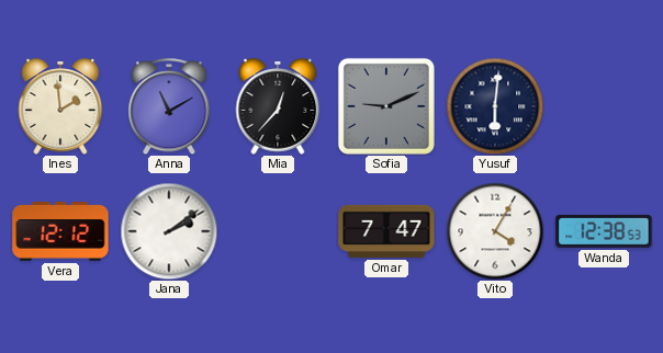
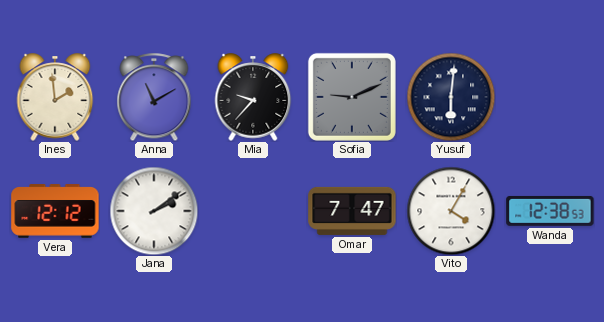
Mia: 12:37 -> 9:37
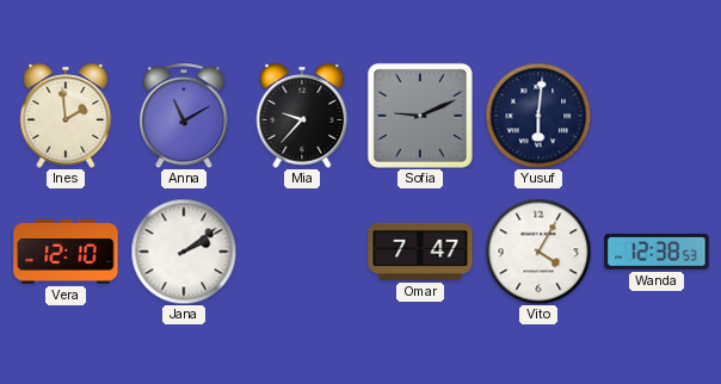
Vera: 12:12 -> 12:10
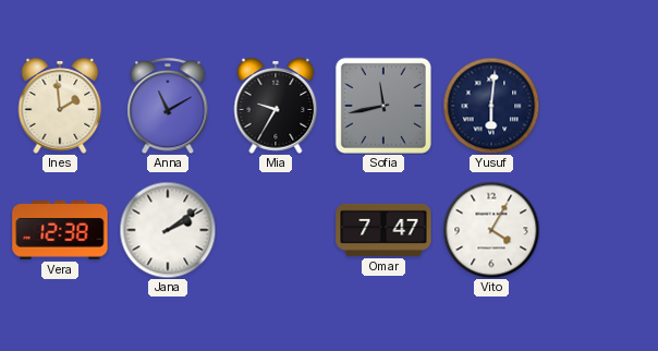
Mia: 9:37 -> 9:35
Sofia: 9:11 -> 11:43
Vera: 12:10 -> 12:38
Wanda: 12:38 -> none
